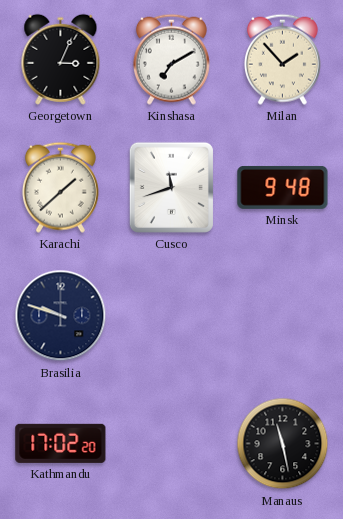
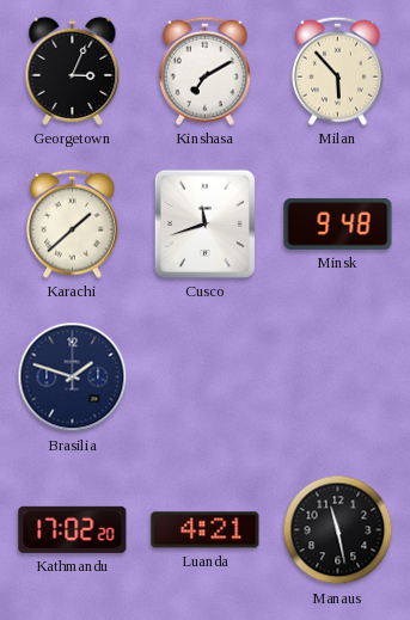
Milan: 1:53 -> 5:53
Brasilia: 9:48 -> 1:48
Luanda: none -> 4:21
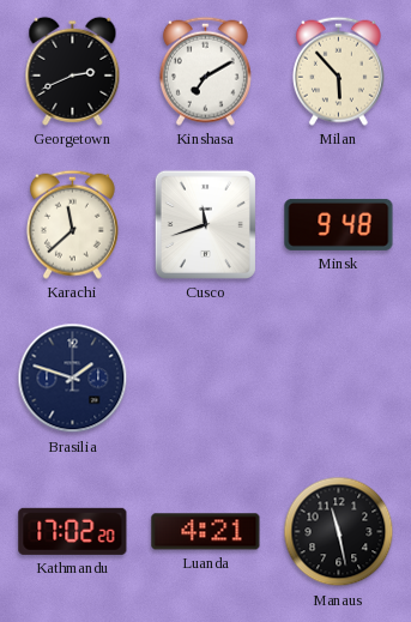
Georgetown: 3:04 -> 2:41
Karachi: 1:38 -> 11:38
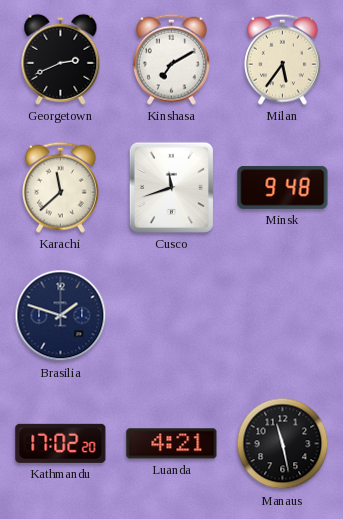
Milan: 5:53 -> 5:36
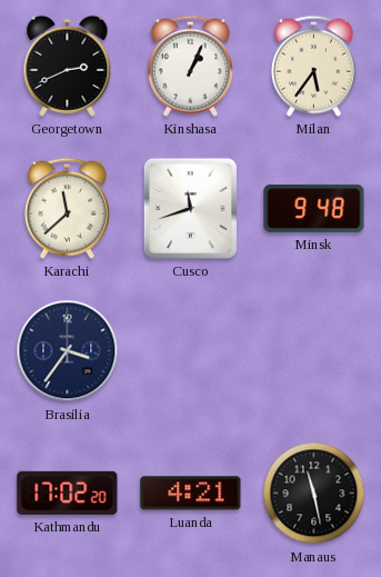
Kinshasa: 7:10 -> 1:04
Brasilia: 1:48 -> 3:36
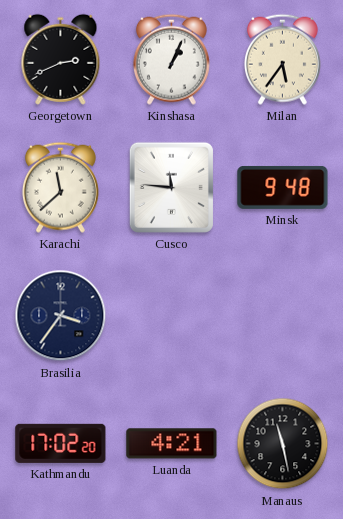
Cusco: 11:42 -> 11:46
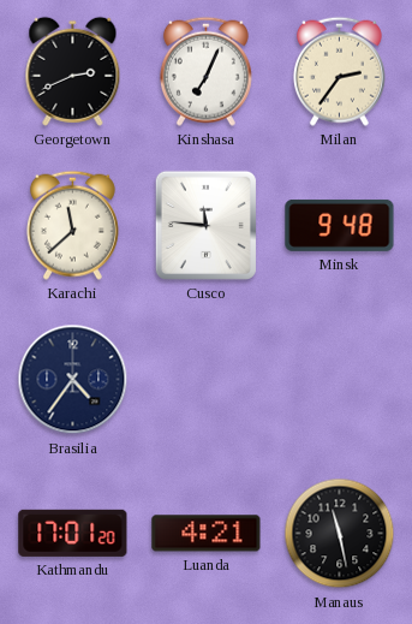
Kinshasa: 1:04 -> 7:04
Milan: 5:36 -> 2:36
Brasilia: 3:36 -> 4:36
Kathmandu: 17:02 -> 17:01
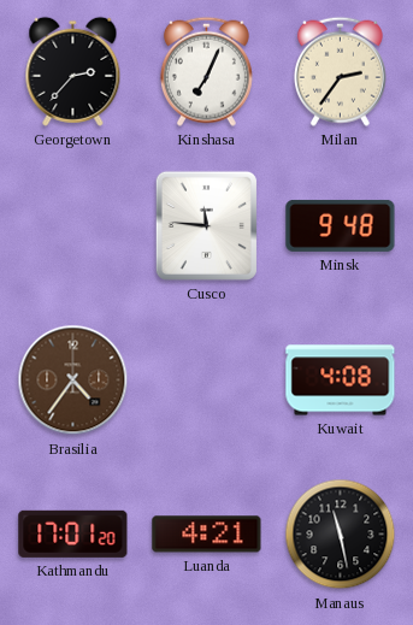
Georgetown: 2:41 -> 2:37
Karachi: 11:38 -> none
Brasilia dial: navy -> brown
Kuwait: none -> 4:08
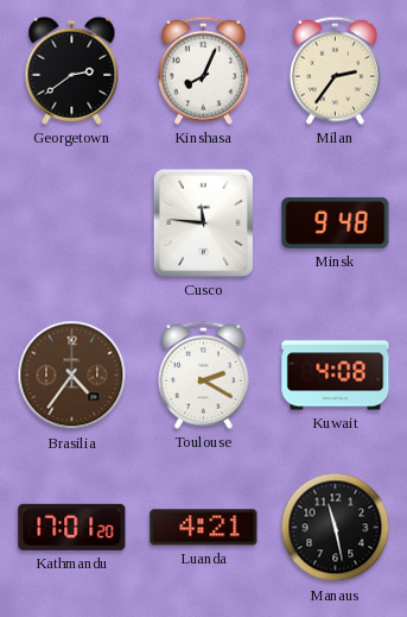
Georgetown: 2:37 -> 2:39
Kinshasa: 7:04 -> 8:04
Toulouse: none -> 2:20
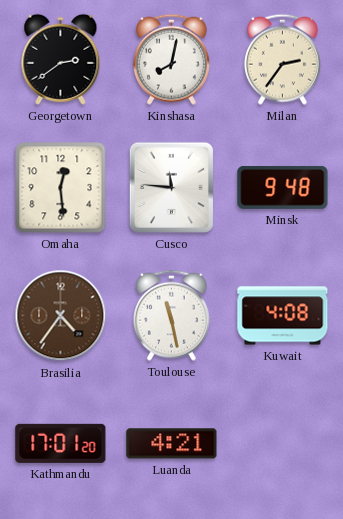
Kinshasa: 8:04 -> 8:02
Omaha: none -> 12:29
Toulouse: 2:20 -> 11:28
Manaus: 11:28 -> none
